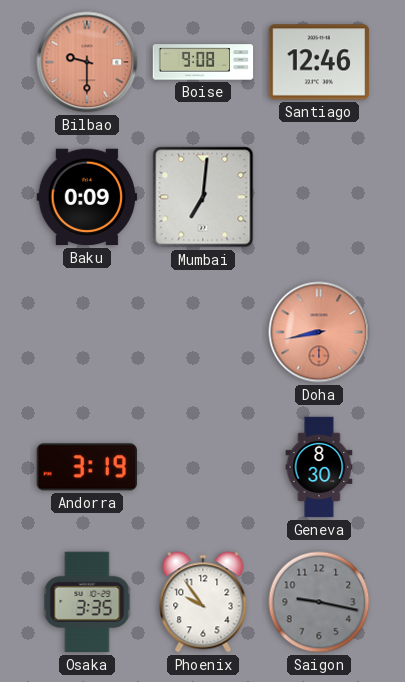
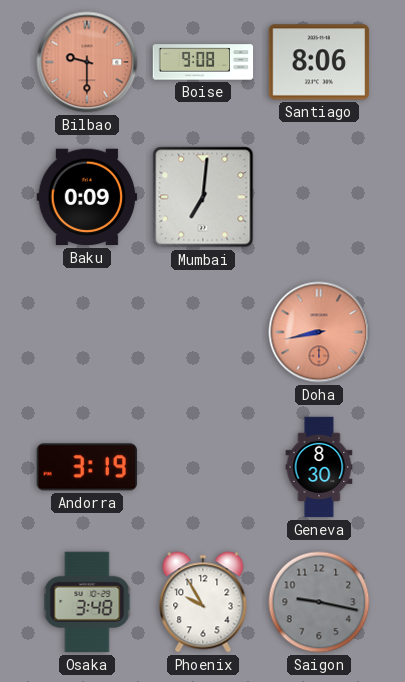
Santiago: 12:46 -> 8:06
Osaka: 3:35 -> 3:48
Phoenix: 9:54 -> 9:55
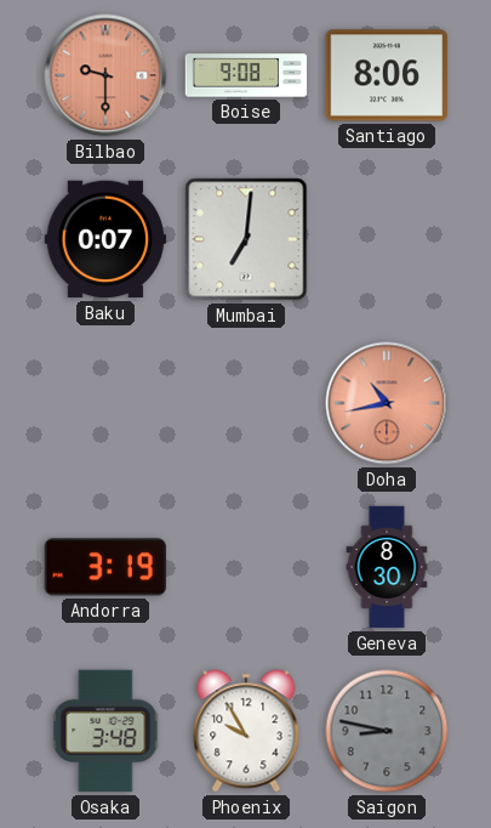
Baku: 0:09 -> 0:07
Doha: 8:43 -> 10:43
Saigon: 9:17 -> 8:47
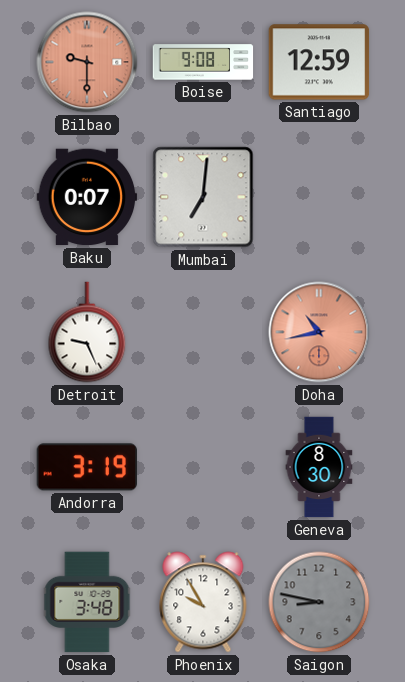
Santiago: 8:06 -> 12:59
Detroit: none -> 9:26
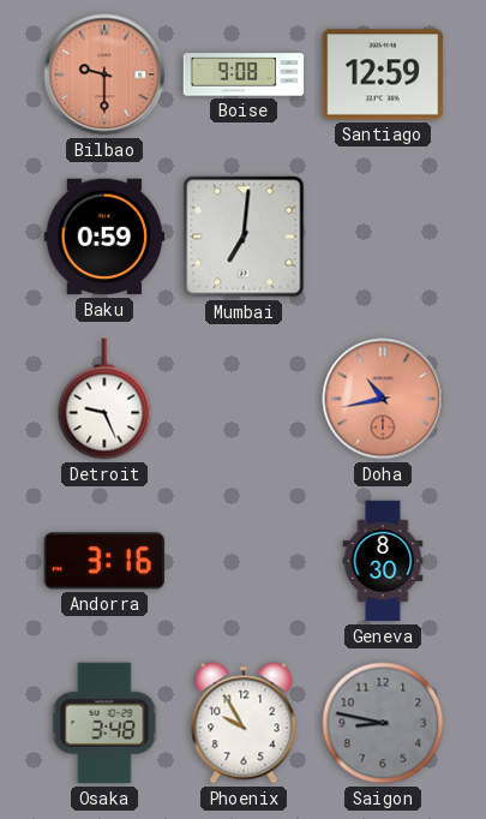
Baku: 0:07 -> 0:59
Andorra: 3:19 -> 3:16
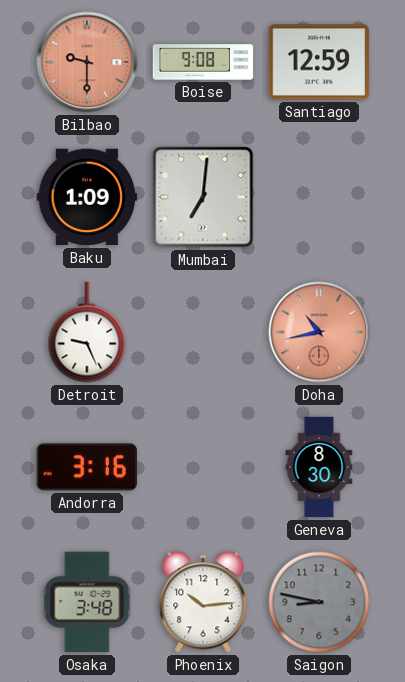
Baku: 0:59 -> 1:09
Phoenix: 9:55 -> 10:14
